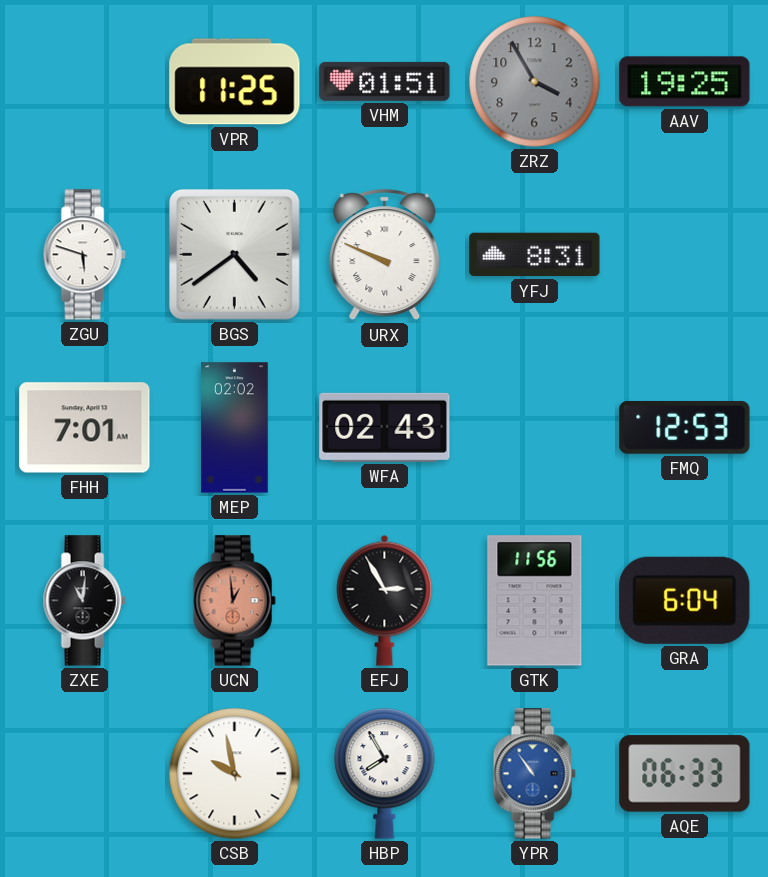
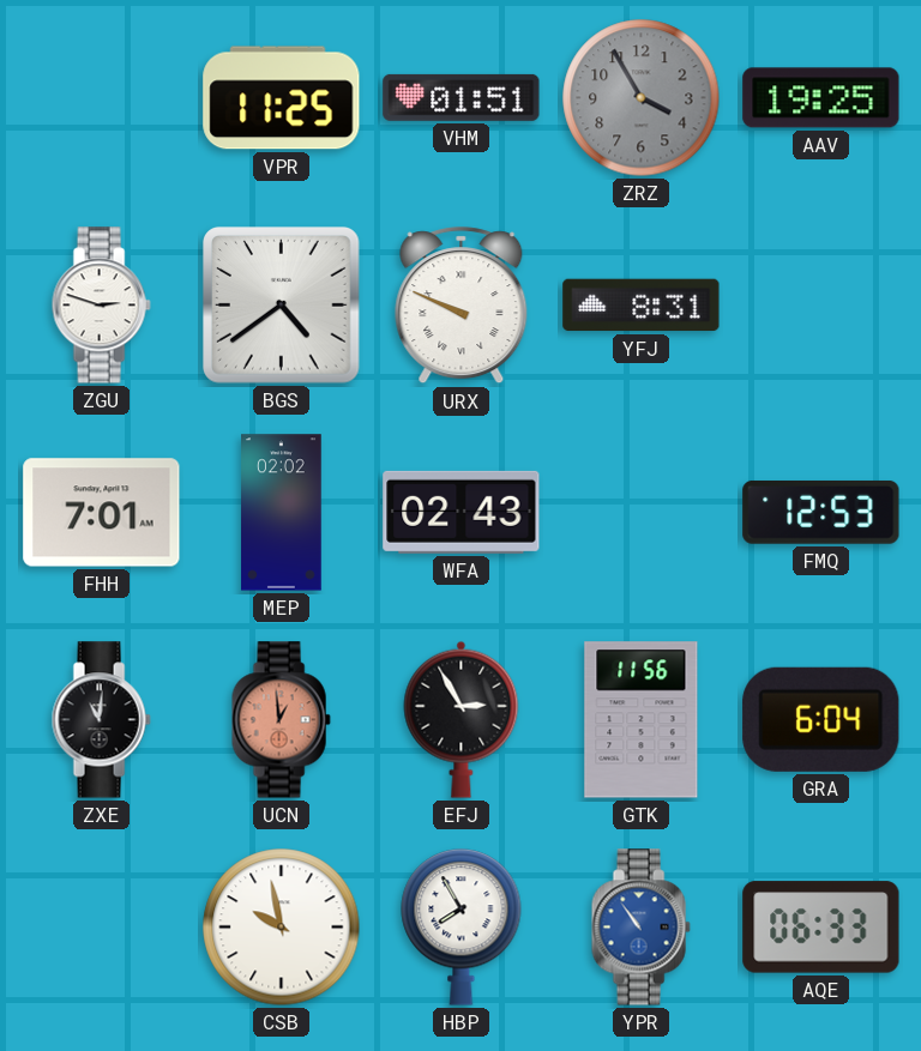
ZGU: 5:48 -> 2:48
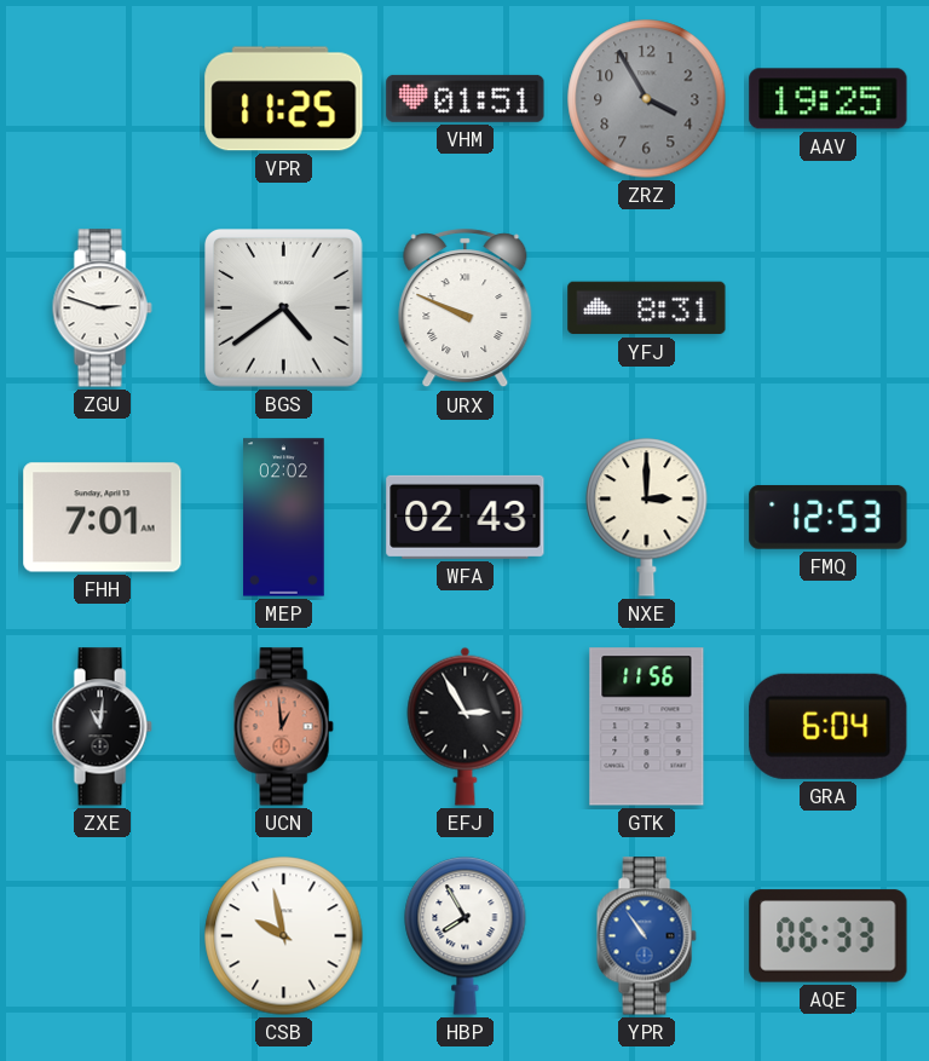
NXE: none -> 3:00
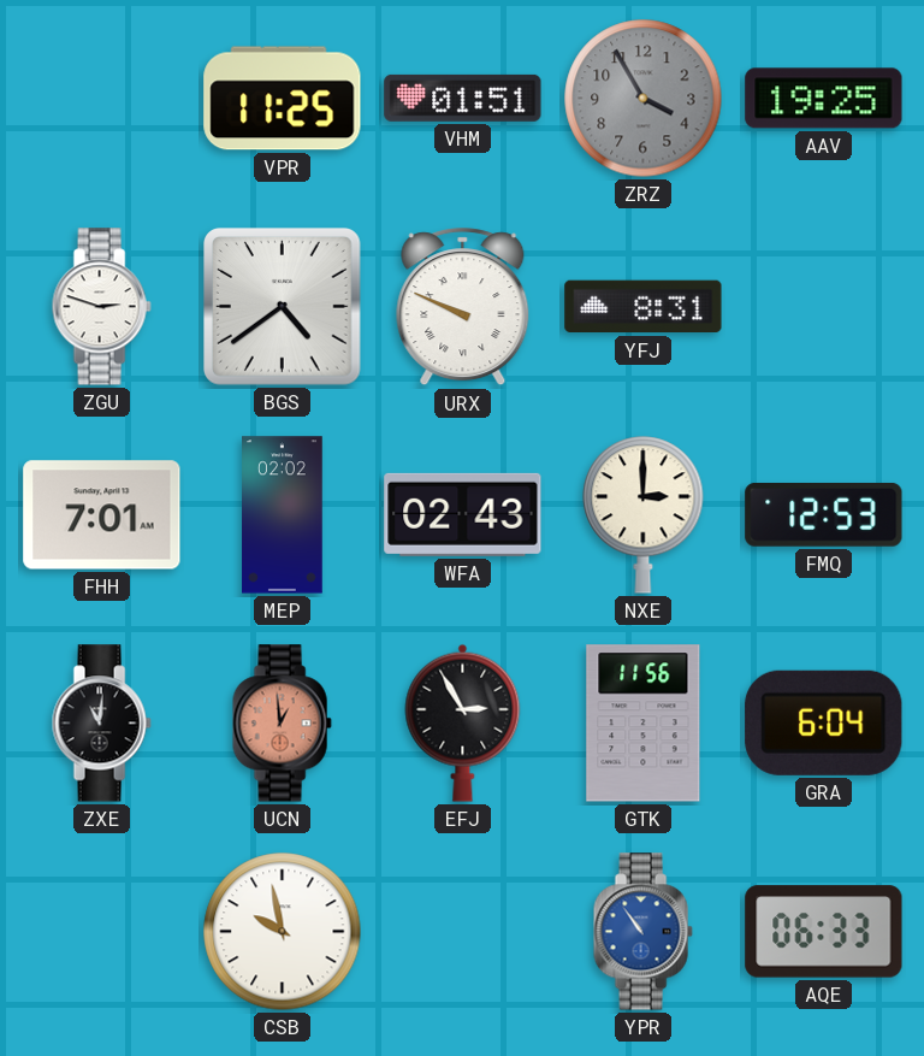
HBP: 7:55 -> none
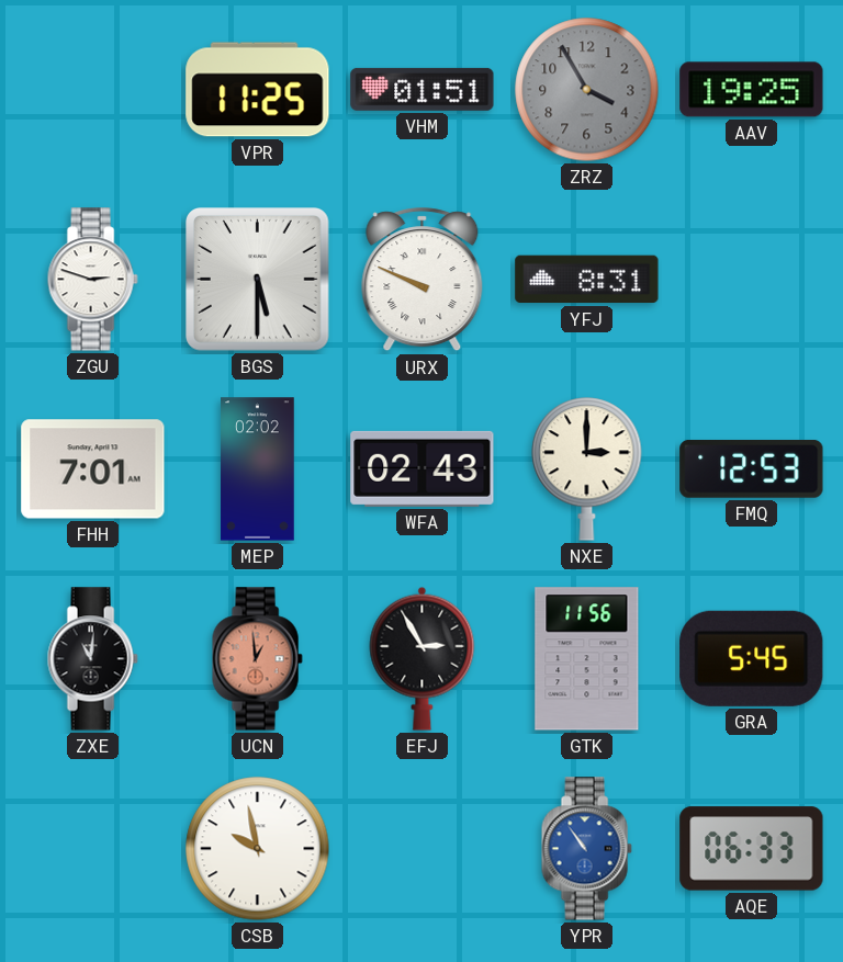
BGS: 4:39 -> 5:30
GRA: 6:04 -> 5:45
